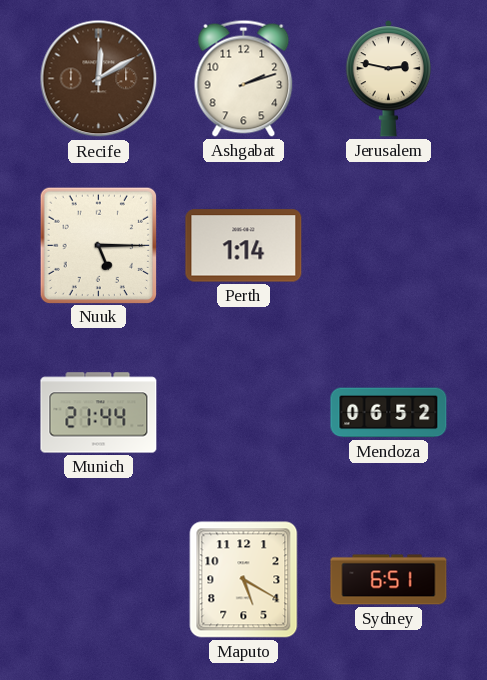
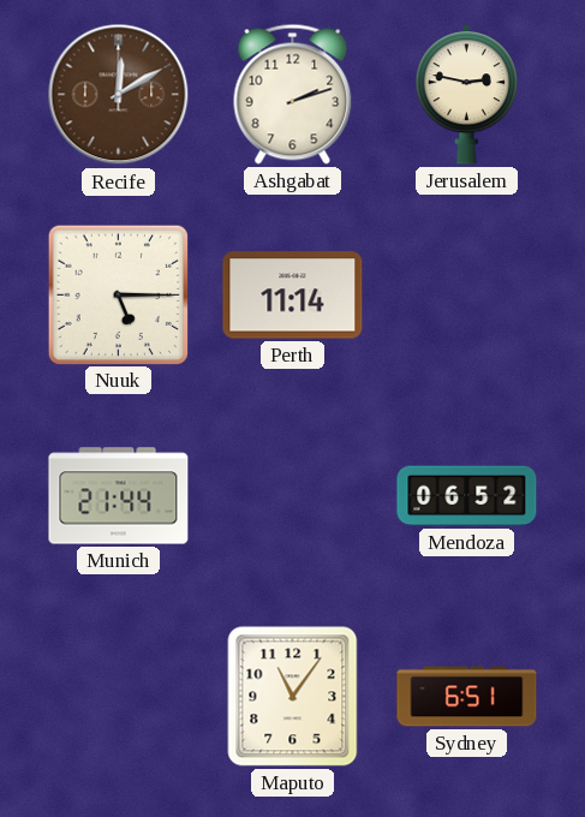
Perth: 1:14 -> 11:14
Maputo: 5:20 -> 11:06
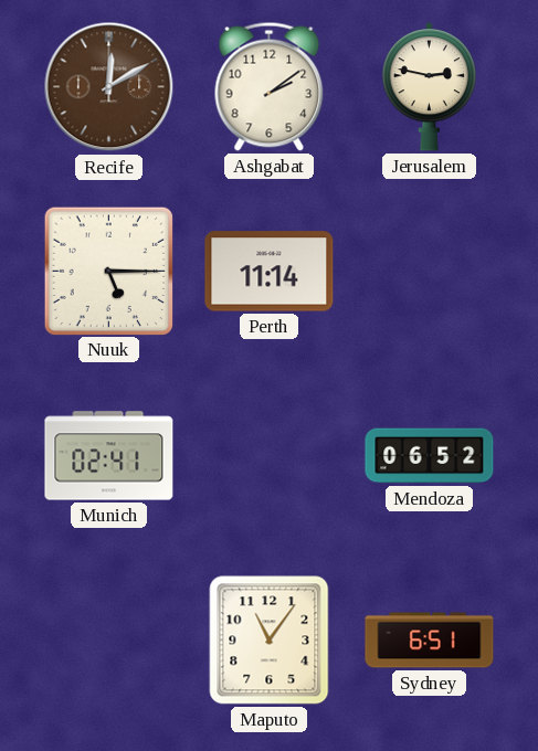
Ashgabat: 2:12 -> 2:09
Munich: 21:44 -> 02:41
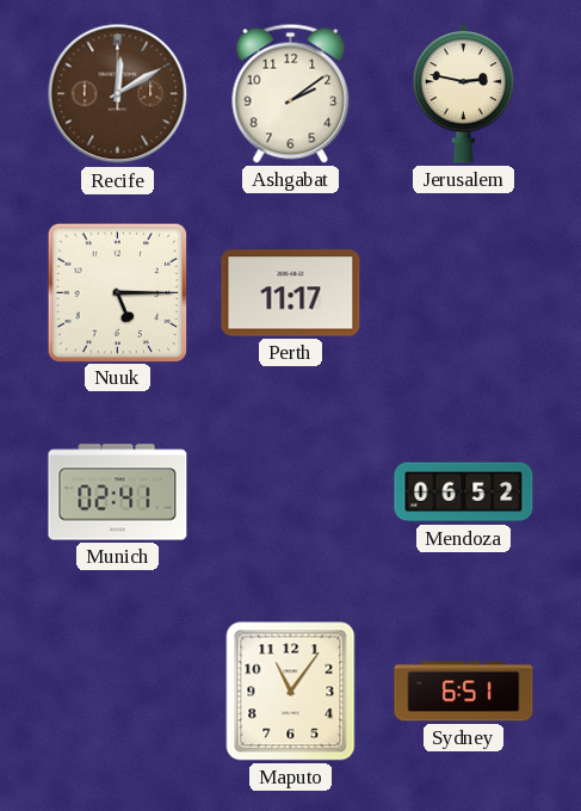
Perth: 11:14 -> 11:17
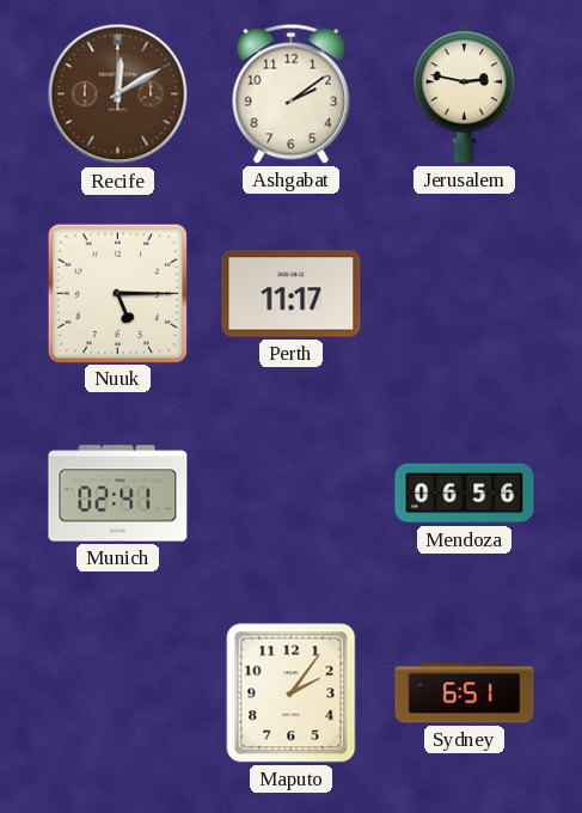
Mendoza: 06:52 -> 06:56
Maputo: 11:06 -> 2:06
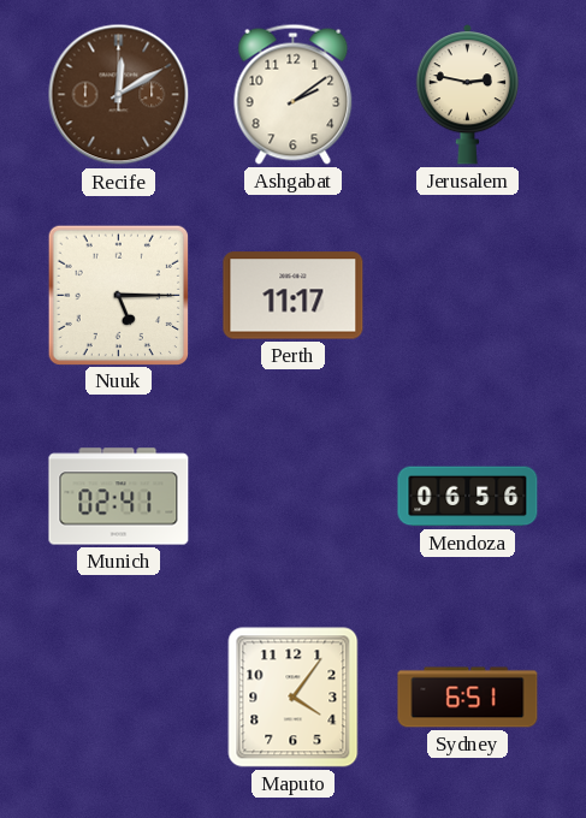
Maputo: 2:06 -> 4:06
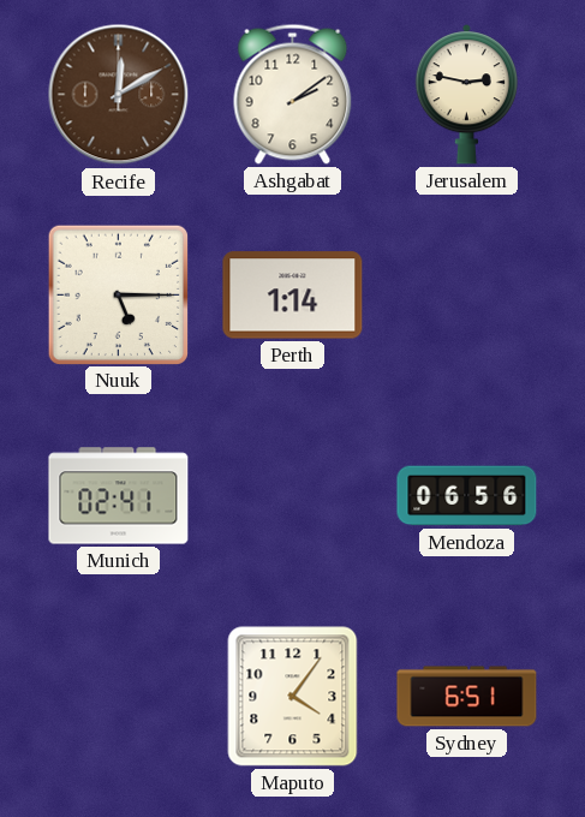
Perth: 11:17 -> 1:14
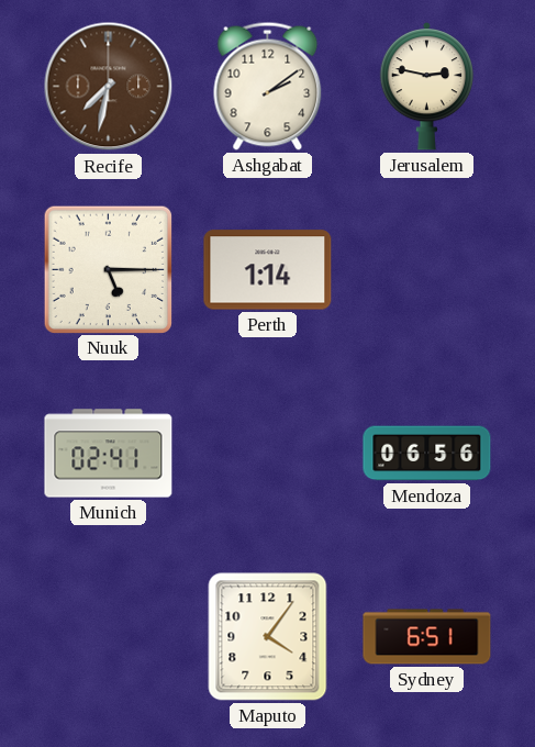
Recife: 12:10 -> 7:32
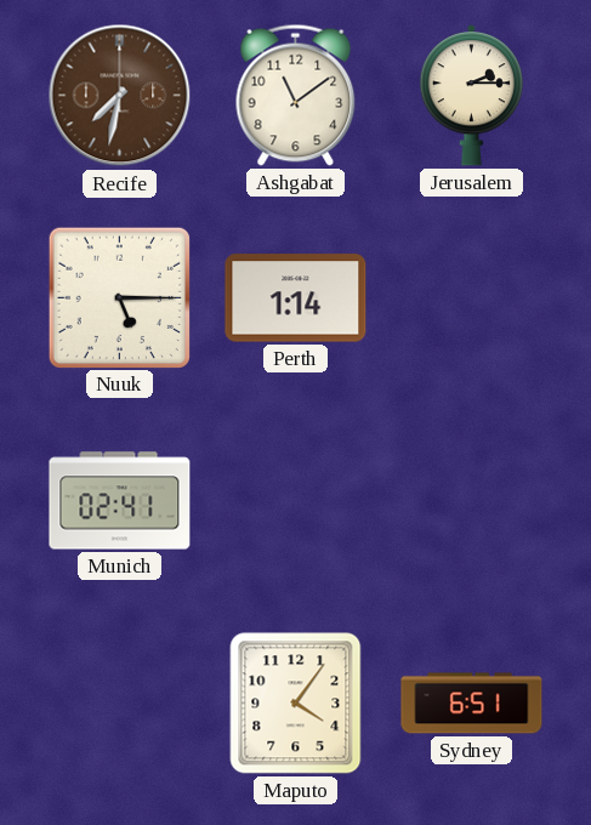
Ashgabat: 2:09 -> 11:09
Jerusalem: 2:47 -> 2:15
Mendoza: 06:56 -> none
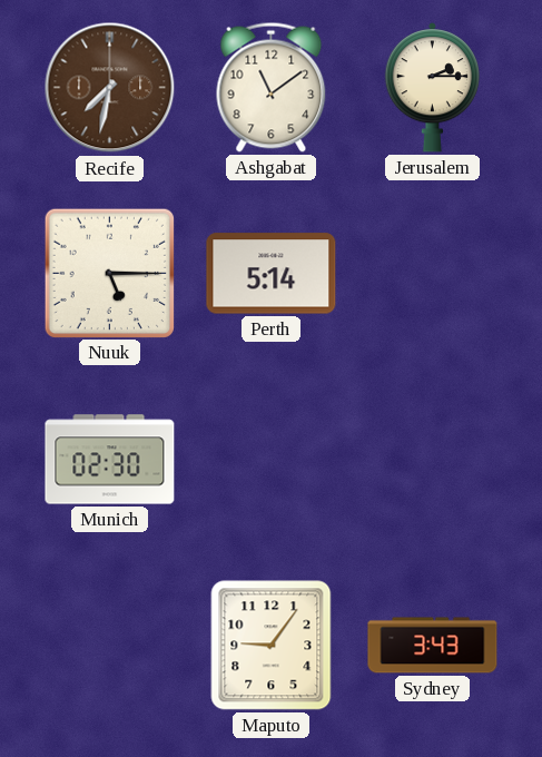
Perth: 1:14 -> 5:14
Munich: 02:41 -> 02:30
Maputo: 4:06 -> 9:06
Sydney: 6:51 -> 3:43
